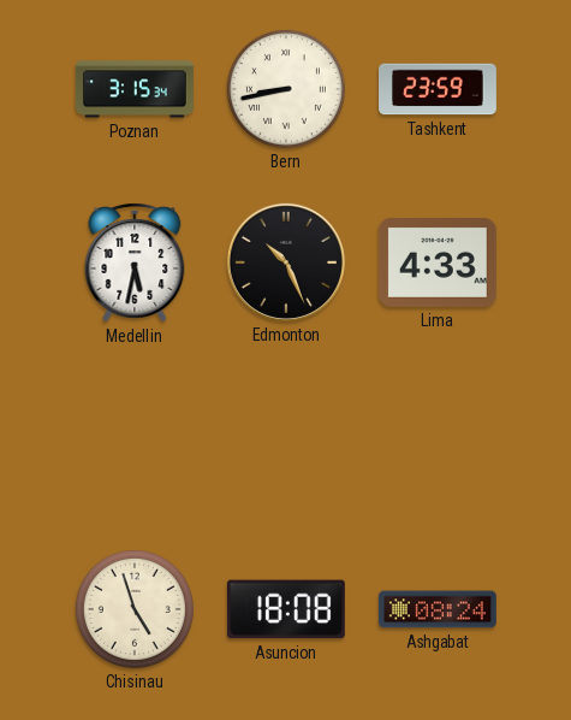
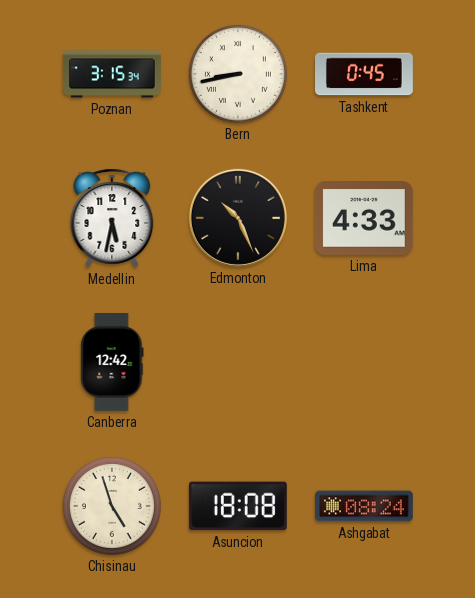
Tashkent: 23:59 -> 0:45
Canberra: none -> 12:42
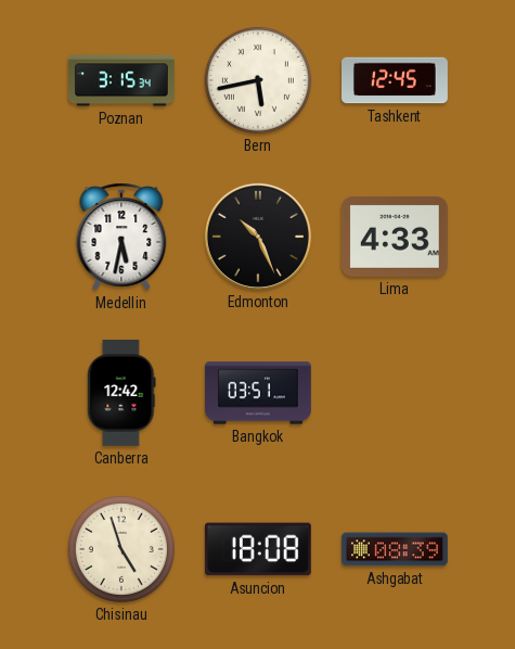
Bern: 8:43 -> 5:43
Tashkent: 0:45 -> 12:45
Bangkok: none -> 03:51
Ashgabat: 08:24 -> 08:39
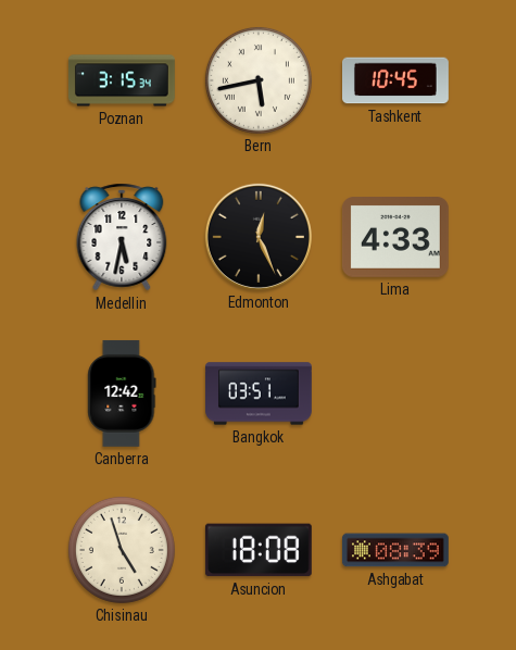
Tashkent: 12:45 -> 10:45
Edmonton: 10:26 -> 12:26
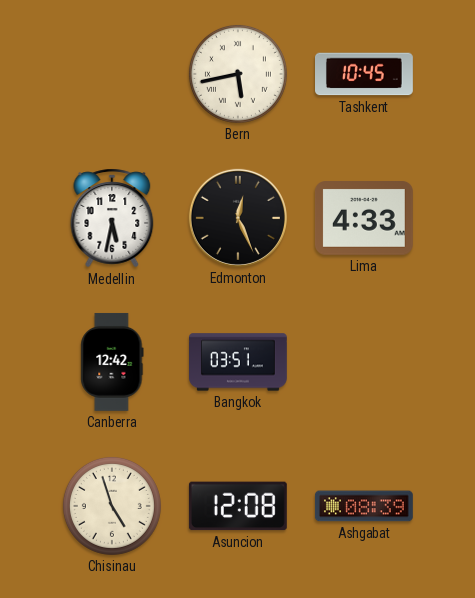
Poznan: 3:15 -> none
Asuncion: 18:08 -> 12:08
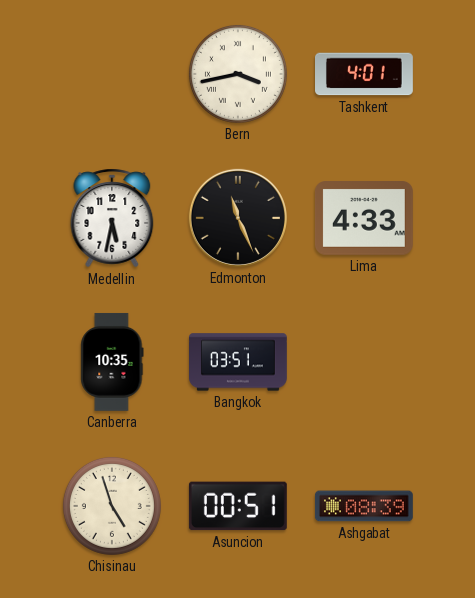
Bern: 5:43 -> 3:43
Tashkent: 10:45 -> 4:01
Edmonton: 12:26 -> 11:26
Canberra: 12:42 -> 10:35
Asuncion: 12:08 -> 00:51
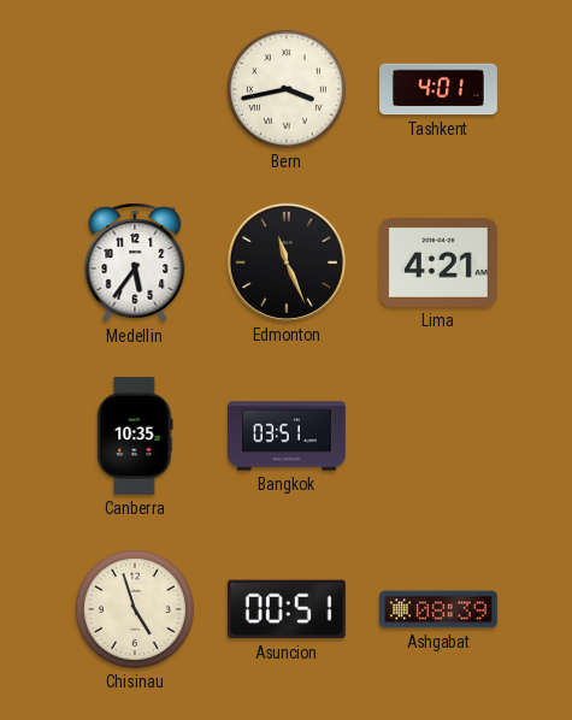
Medellin: 5:32 -> 5:36
Lima: 4:33 -> 4:21
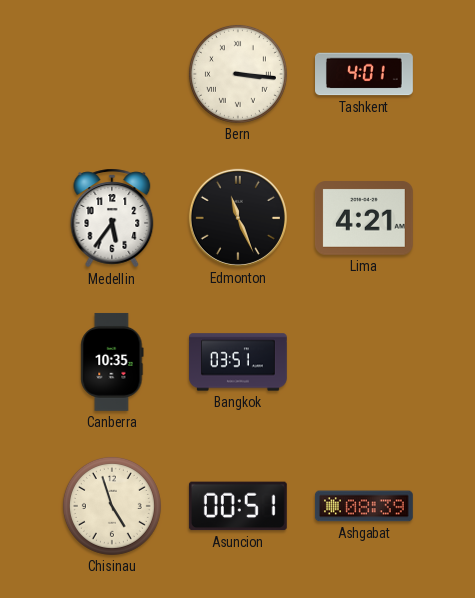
Bern: 3:43 -> 3:16
